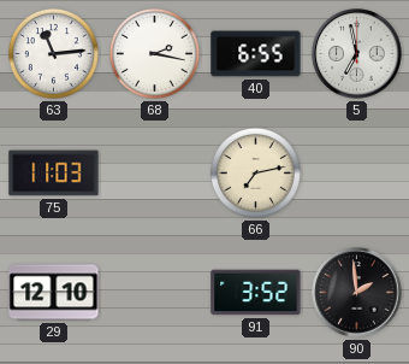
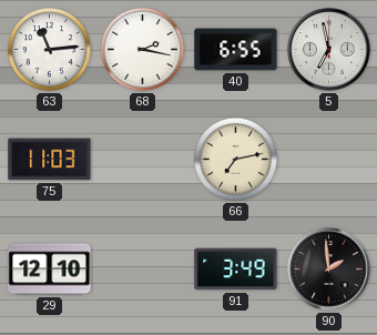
91: 3:52 -> 3:49
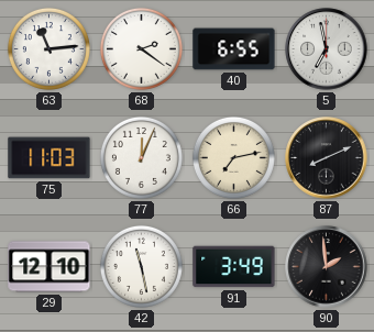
68: 2:17 -> 2:21
77: none -> 12:04
87: none -> 8:11
42: none -> 11:28
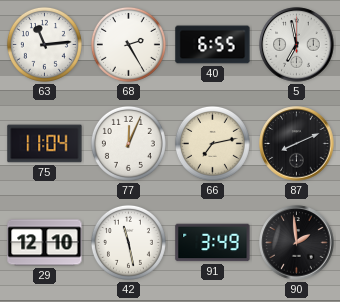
68: 2:21 -> 2:25
75: 11:03 -> 11:04
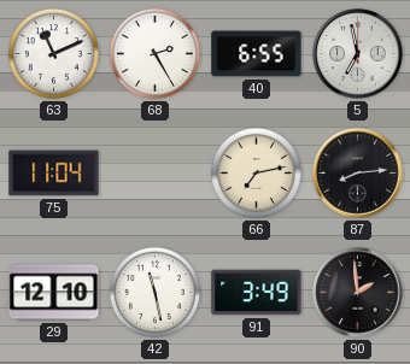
63: 11:14 -> 11:11
77: 12:04 -> none
87: 8:11 -> 8:14
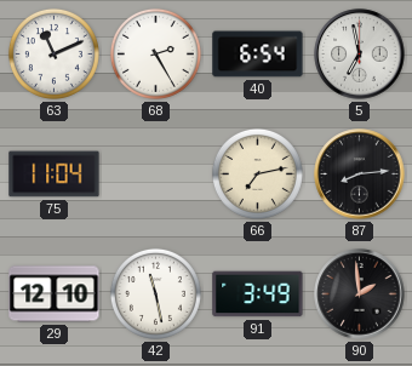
40: 6:55 -> 6:54
